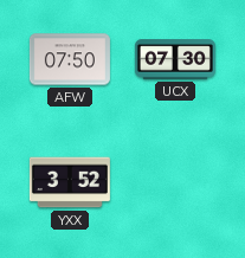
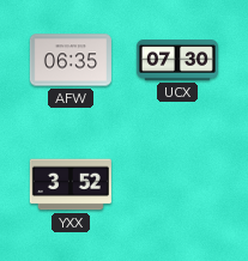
AFW: 07:50 -> 06:35
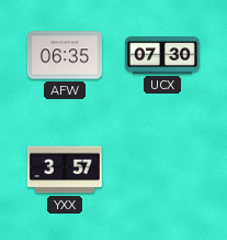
YXX: 3:52 -> 3:57
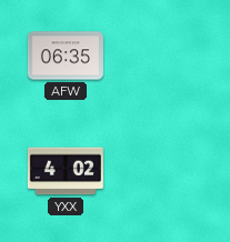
UCX: 07:30 -> none
YXX: 3:57 -> 4:02
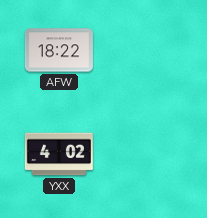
AFW: 06:35 -> 18:22
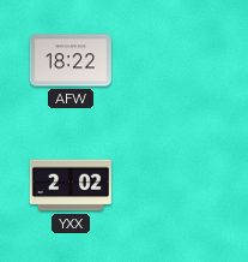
YXX: 4:02 -> 2:02
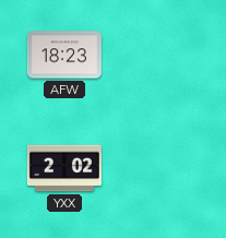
AFW: 18:22 -> 18:23
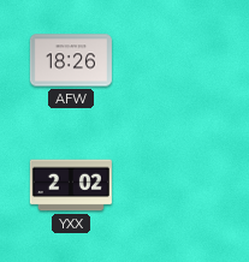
AFW: 18:23 -> 18:26
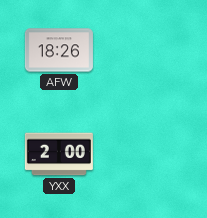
YXX: 2:02 -> 2:00
